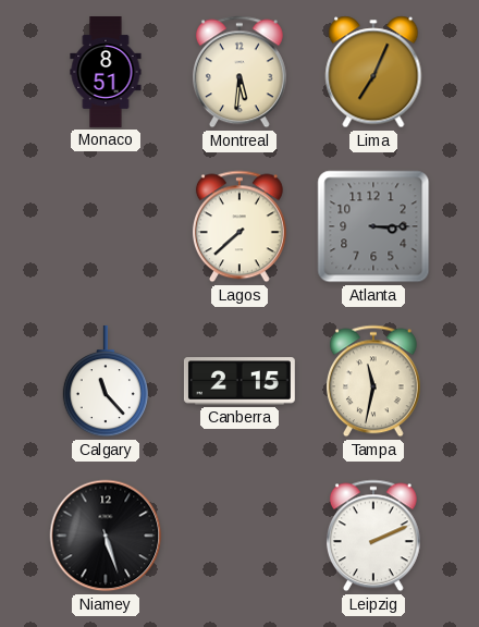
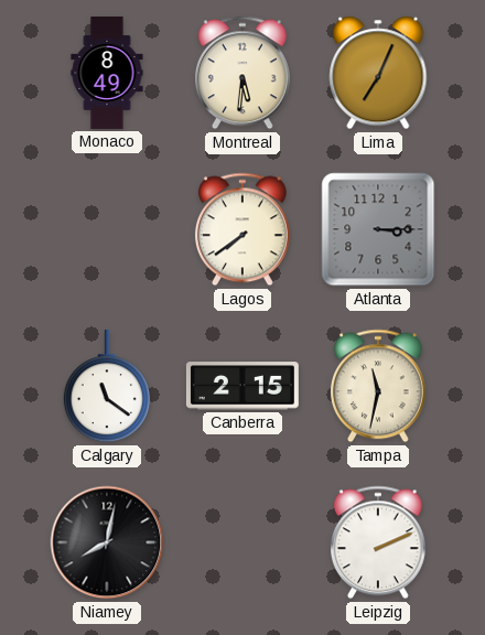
Monaco: 8:51 -> 8:49
Lagos: 7:38 -> 7:39
Calgary: 11:23 -> 11:21
Niamey: 5:27 -> 8:02
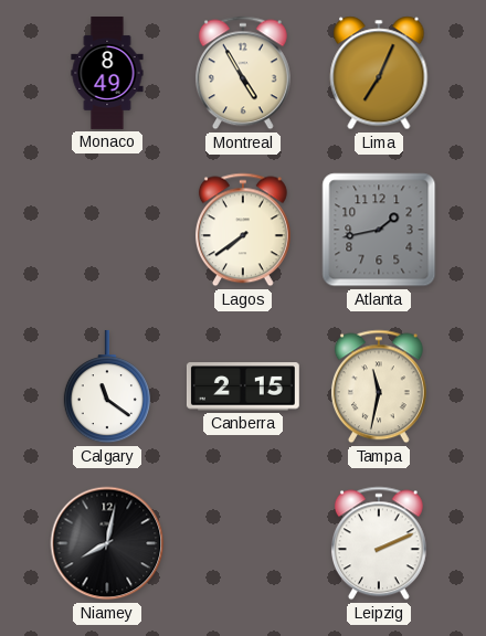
Montreal: 5:31 -> 4:55
Atlanta: 3:15 -> 1:43
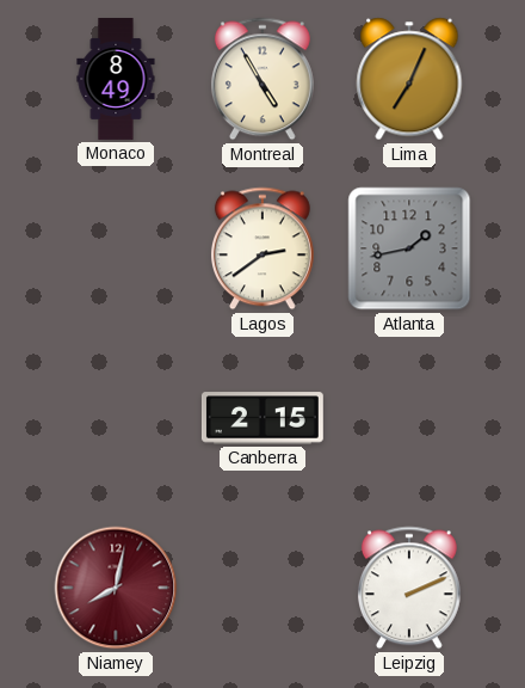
Lagos: 7:39 -> 2:39
Calgary: 11:21 -> none
Tampa: 11:32 -> none
Niamey dial: black -> burgundy
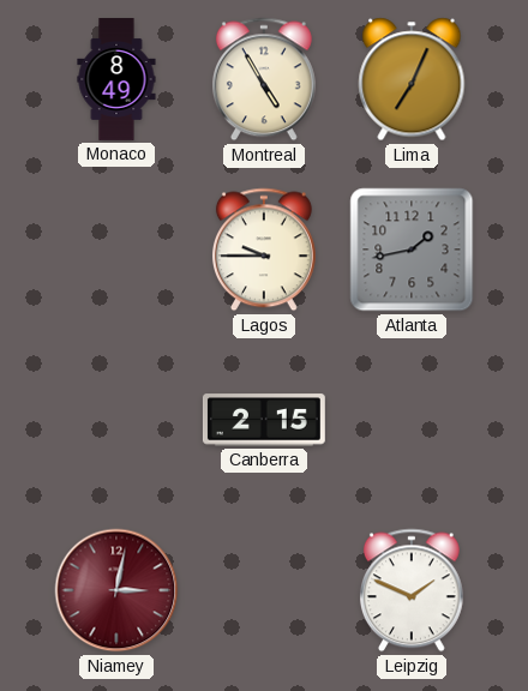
Lagos: 2:39 -> 9:45
Niamey: 8:02 -> 3:02
Leipzig: 2:11 -> 1:49
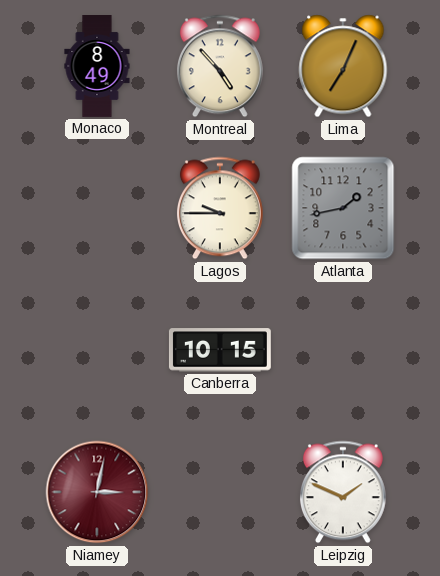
Montreal: 4:55 -> 4:53
Canberra: 2:15 -> 10:15
